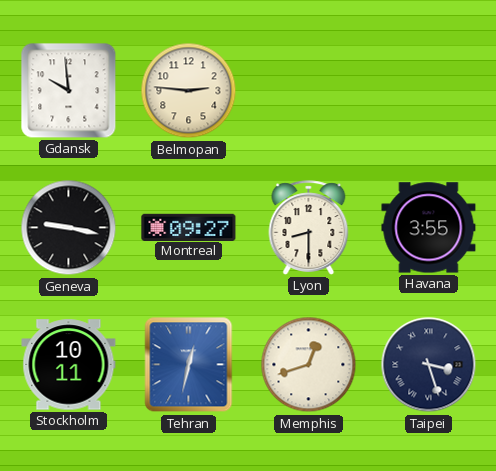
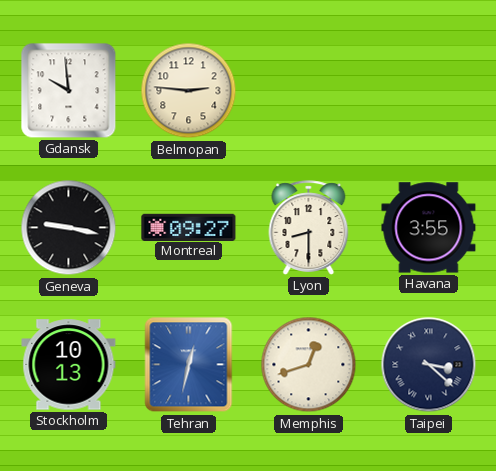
Stockholm: 10:11 -> 10:13
Taipei: 3:27 -> 3:22
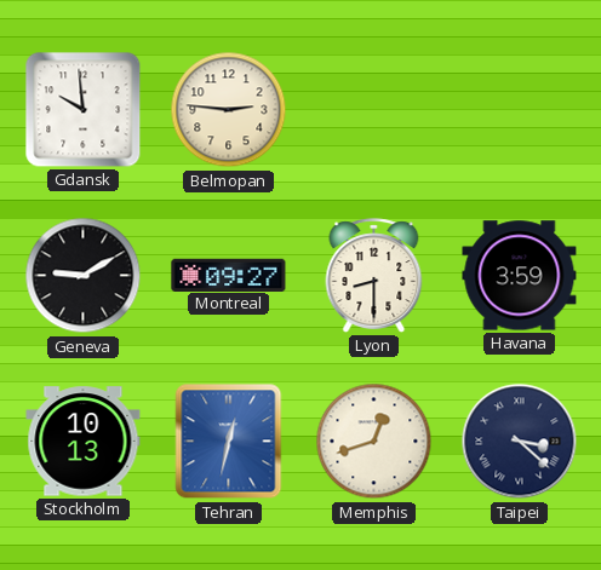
Geneva: 9:17 -> 9:10
Havana: 3:55 -> 3:59
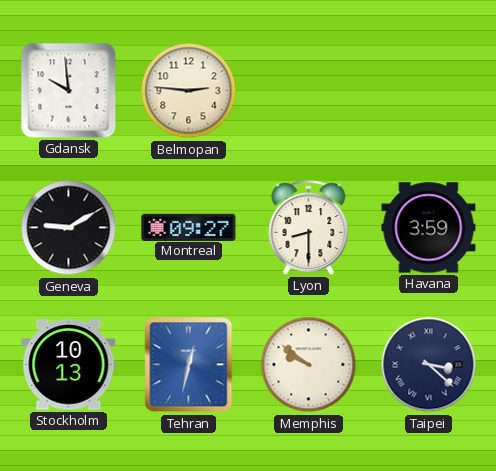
Memphis: 12:42 -> 9:51
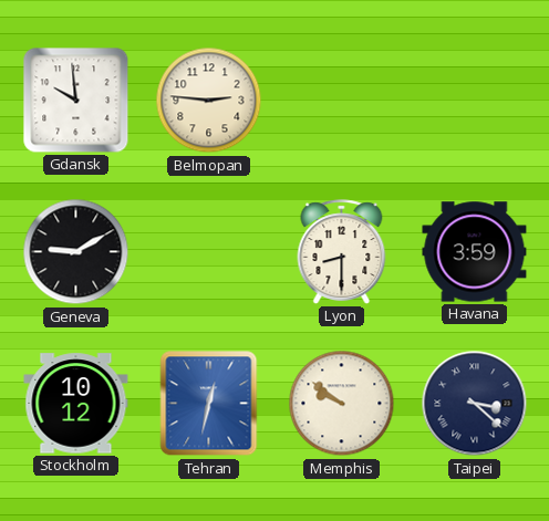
Montreal: 09:27 -> none
Stockholm: 10:13 -> 10:12
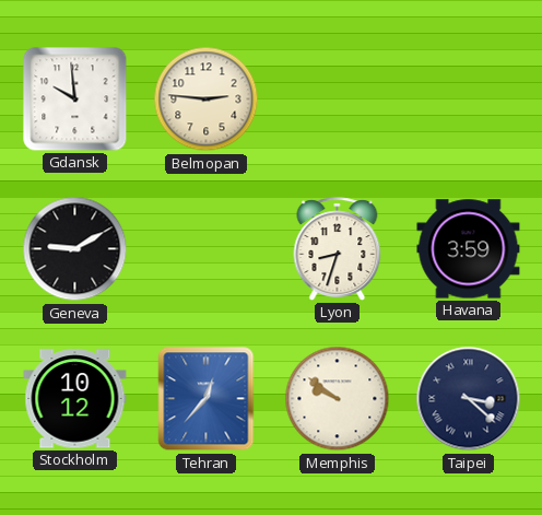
Lyon: 8:30 -> 8:33
Tehran: 12:32 -> 12:37
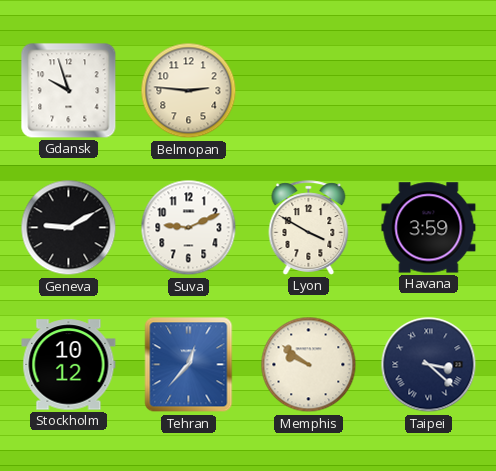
Gdansk: 9:59 -> 9:57
Suva: none -> 9:11
Lyon: 8:33 -> 3:50
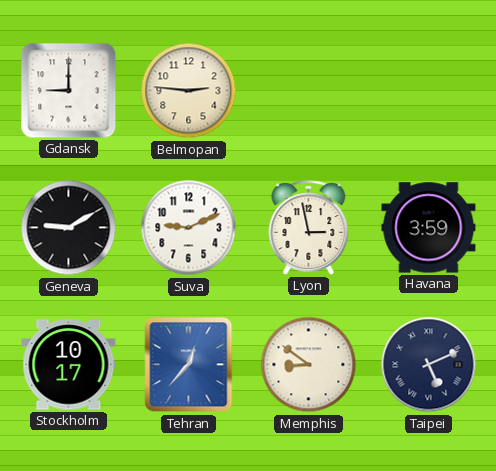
Gdansk: 9:57 -> 9:00
Lyon: 3:50 -> 2:58
Stockholm: 10:12 -> 10:17
Memphis: 9:51 -> 8:51
Taipei: 3:22 -> 5:11
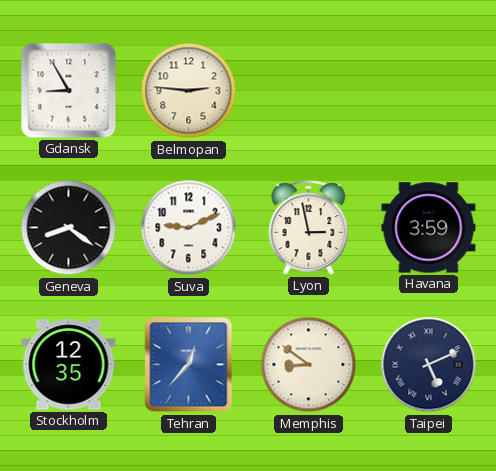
Gdansk: 9:00 -> 8:55
Geneva: 9:10 -> 8:21
Stockholm: 10:17 -> 12:35
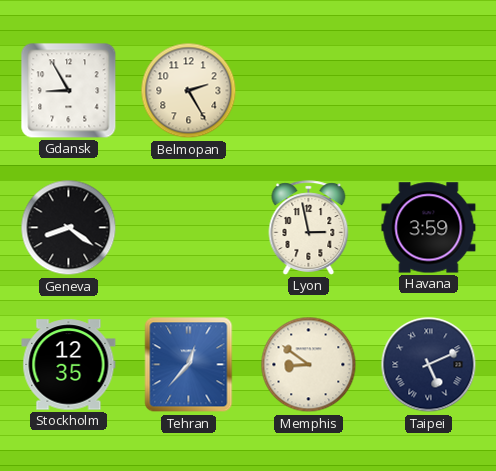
Belmopan: 2:46 -> 2:25
Suva: 9:11 -> none
